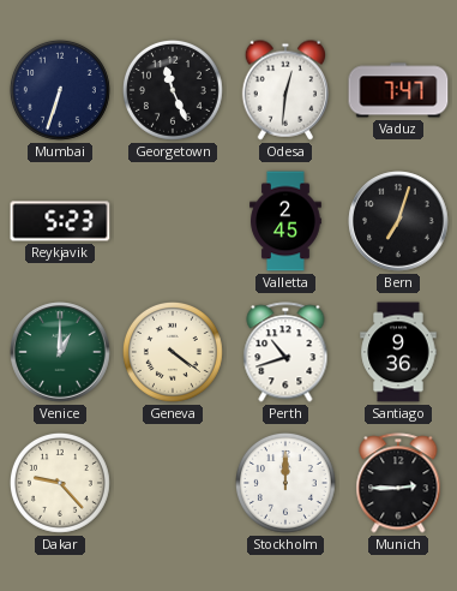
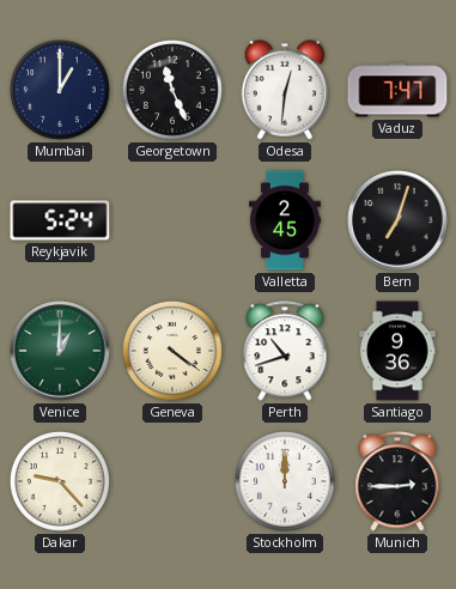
Mumbai: 6:33 -> 1:00
Reykjavik: 5:23 -> 5:24
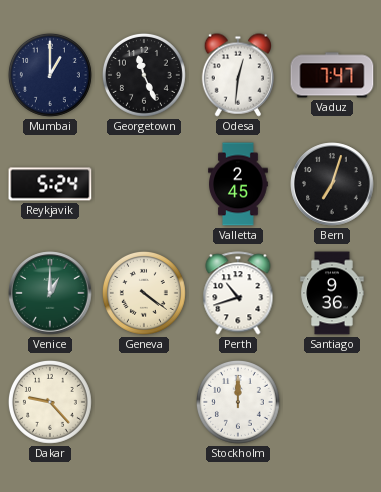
Munich: 2:45 -> none
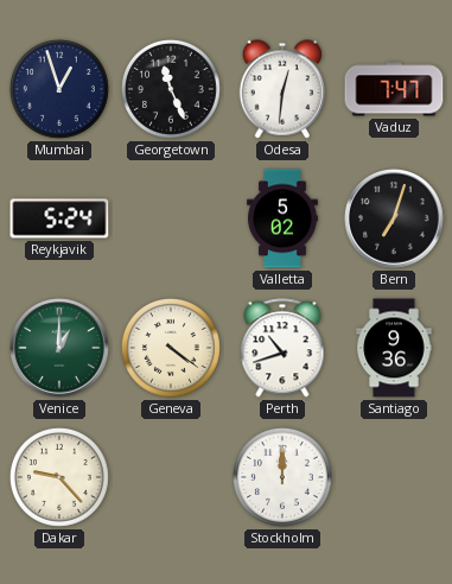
Mumbai: 1:00 -> 12:57
Valletta: 2:45 -> 5:02
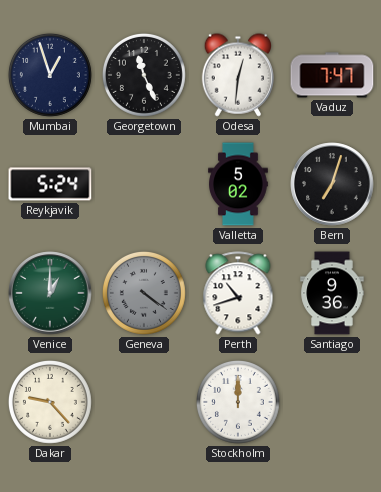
Geneva dial: cream -> grey
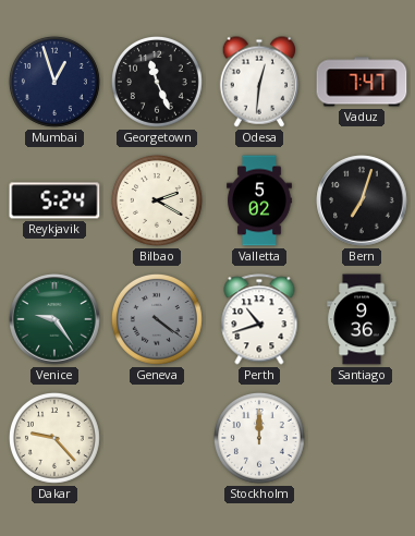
Bilbao: none -> 2:20
Venice: 1:00 -> 9:24
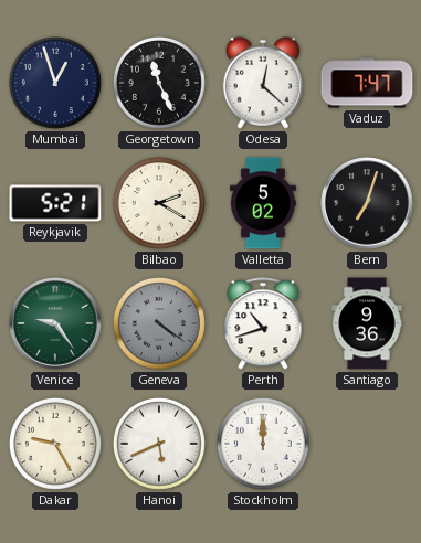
Odesa: 12:31 -> 12:22
Reykjavik: 5:24 -> 5:21
Dakar: 9:23 -> 9:25
Hanoi: none -> 5:41
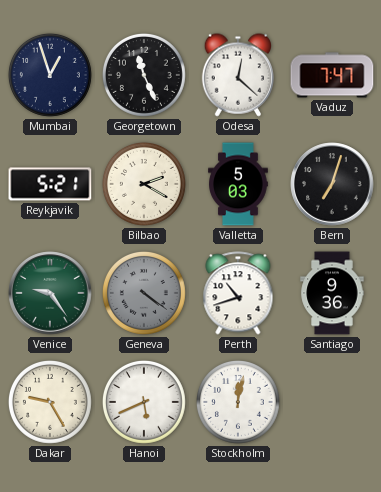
Valletta: 5:02 -> 5:03
Stockholm: 12:00 -> 12:02
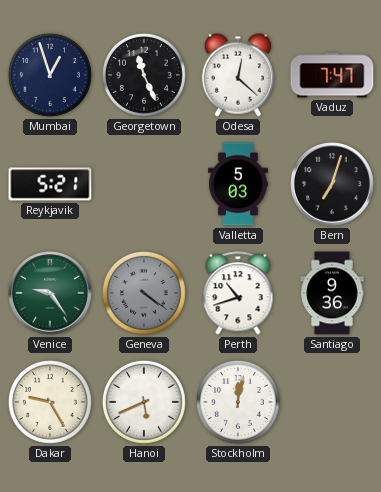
Bilbao: 2:20 -> none
